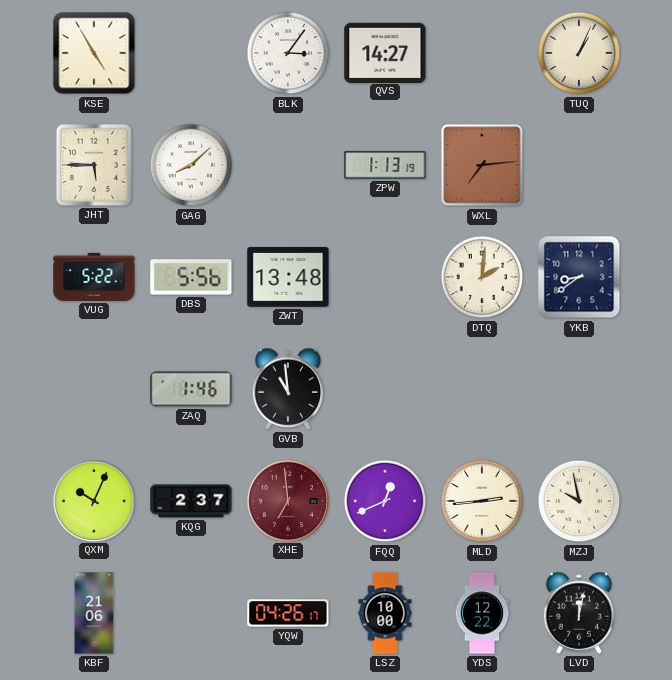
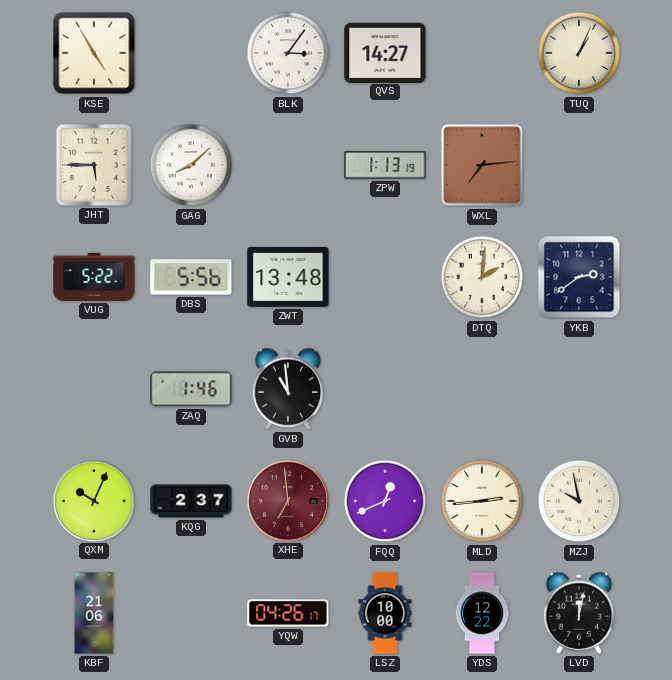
YKB: 8:39 -> 2:39
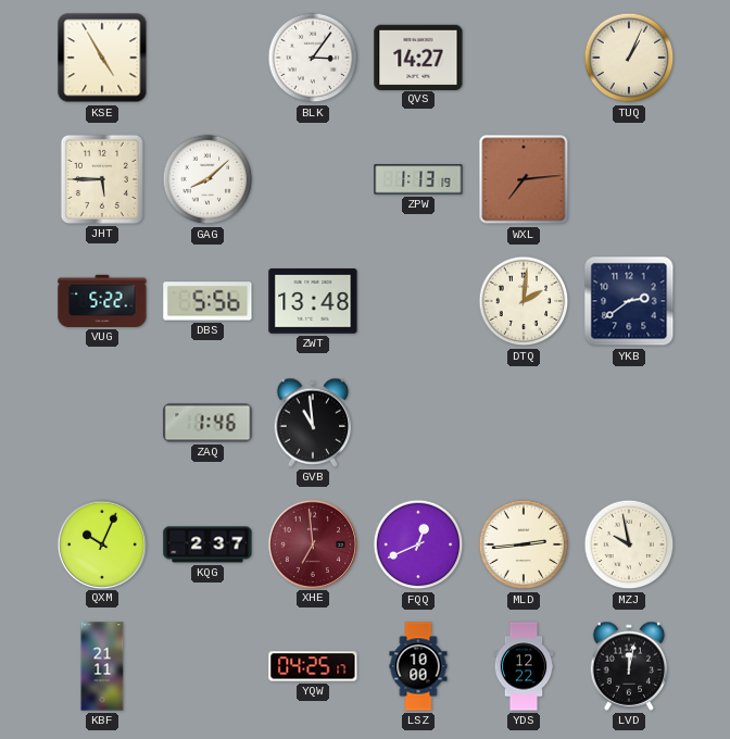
KBF: 21:06 -> 21:11
YQW: 04:26 -> 04:25
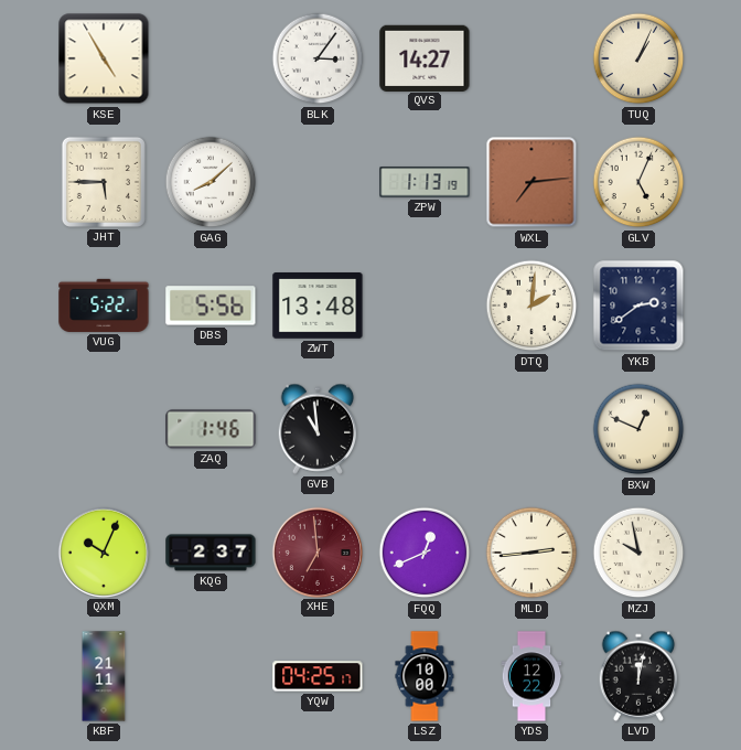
GLV: none -> 5:04
BXW: none -> 12:49
